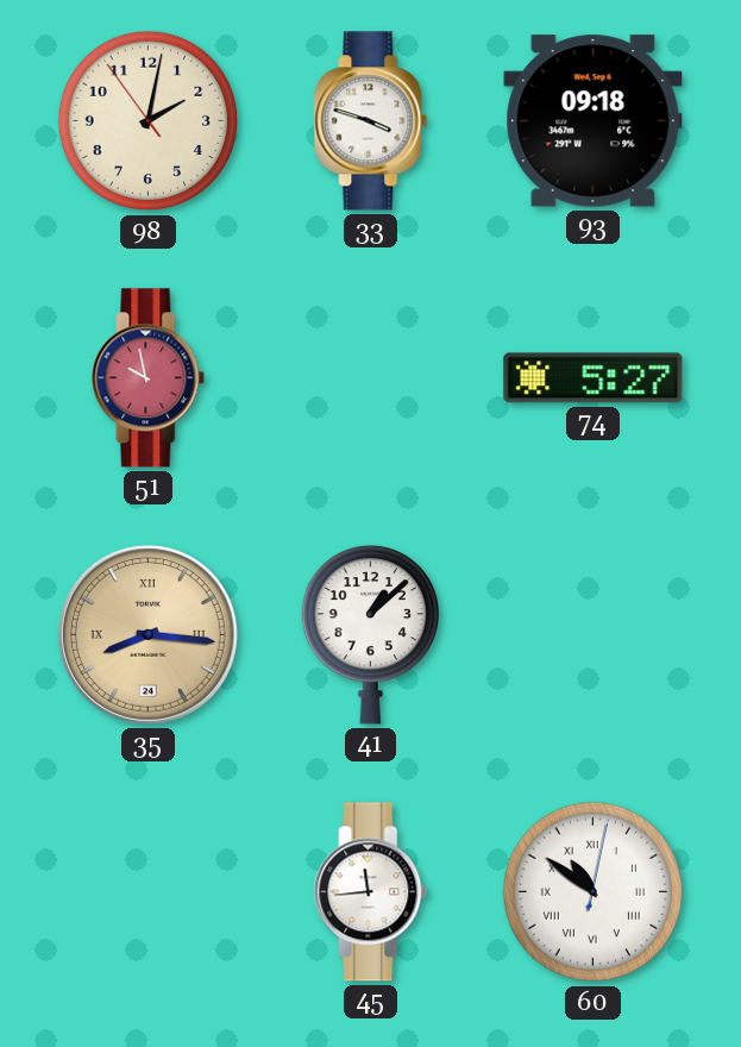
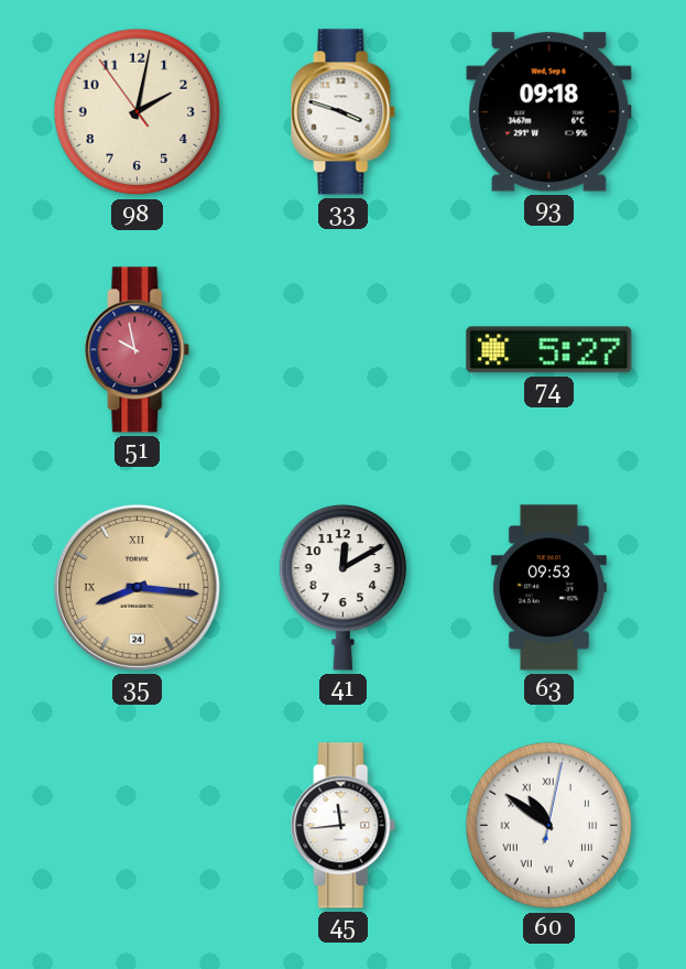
41: 1:08 -> 12:10
63: none -> 09:53
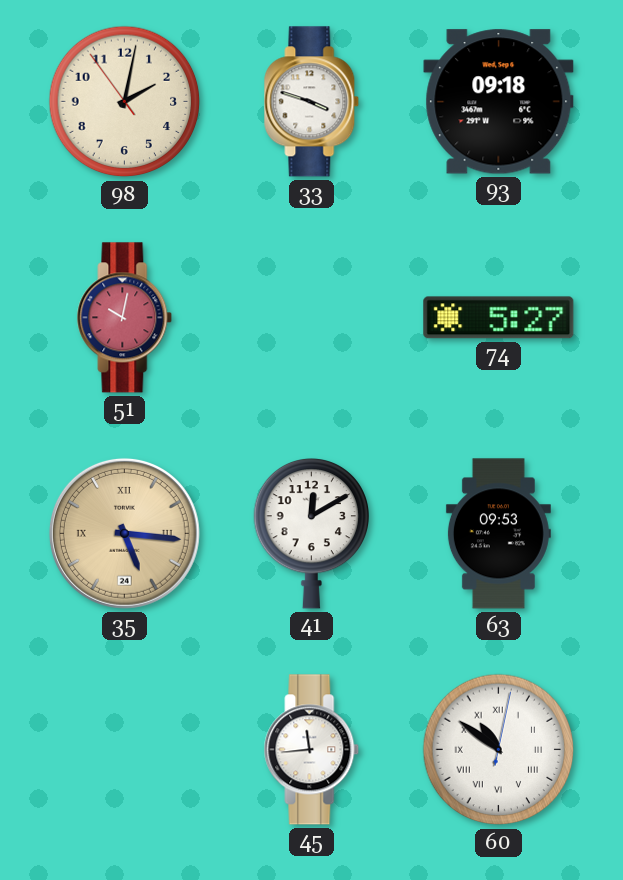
51: 9:58 -> 10:02
35: 8:16 -> 5:16
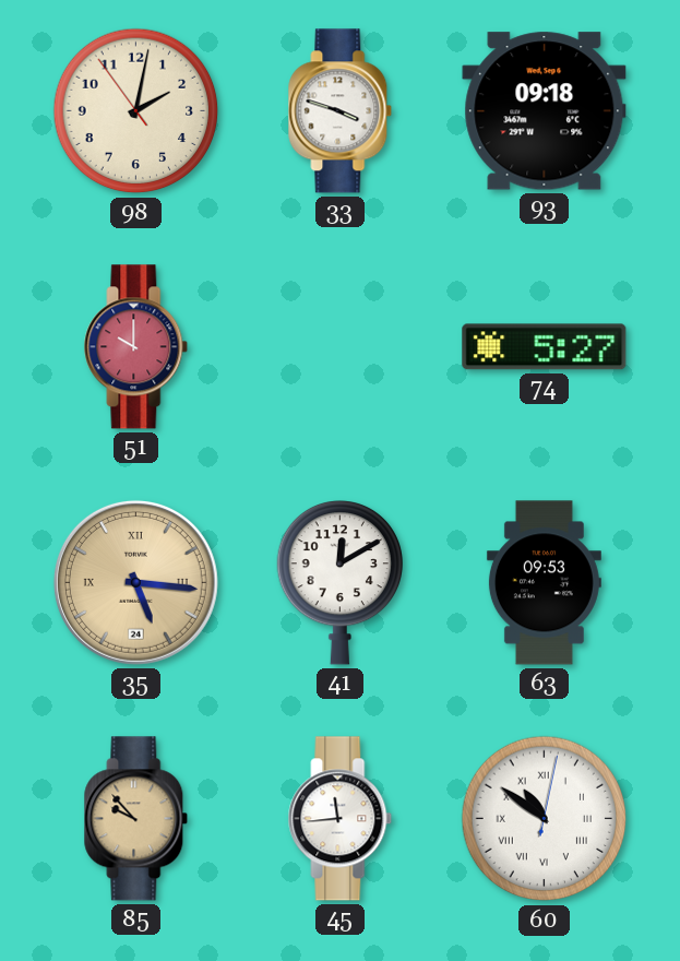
51: 10:02 -> 10:00
85: none -> 9:53
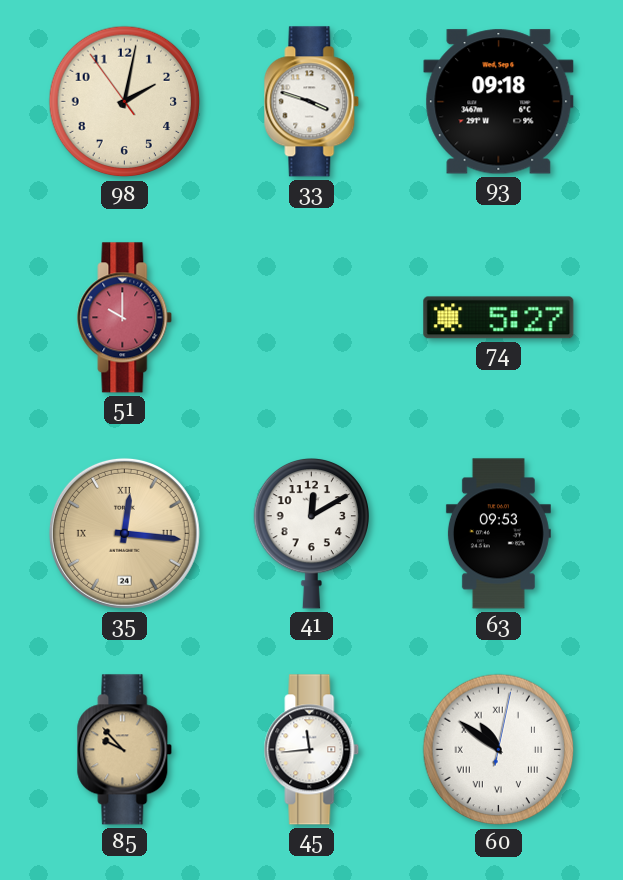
35: 5:16 -> 12:16
